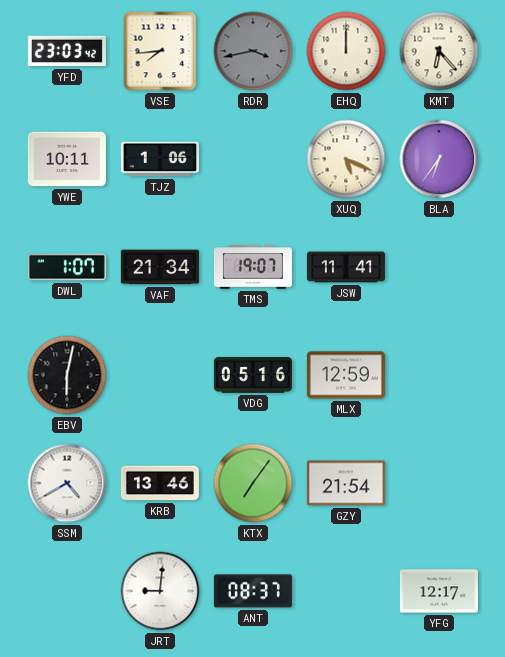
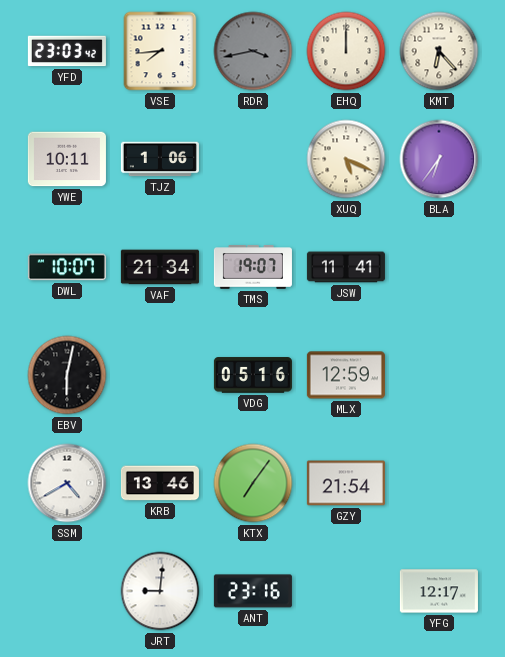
DWL: 1:07 -> 10:07
ANT: 08:37 -> 23:16
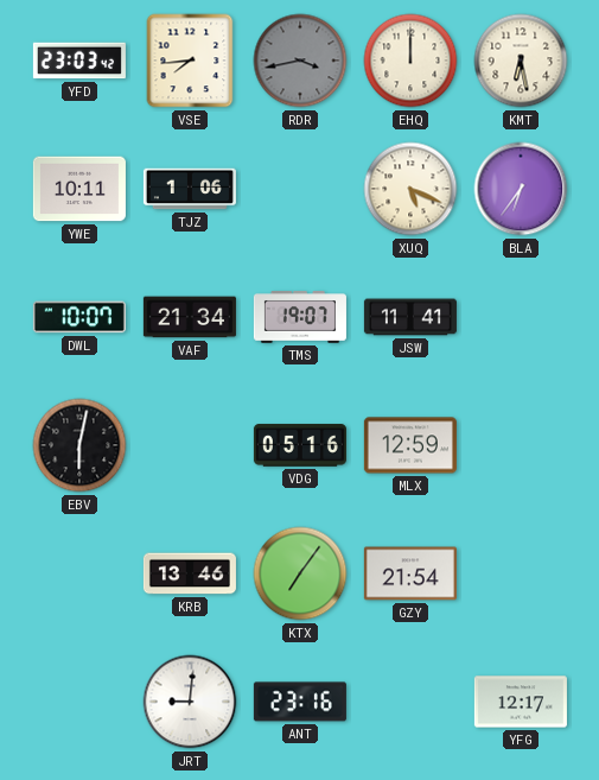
KMT: 6:23 -> 6:28
SSM: 4:40 -> none
